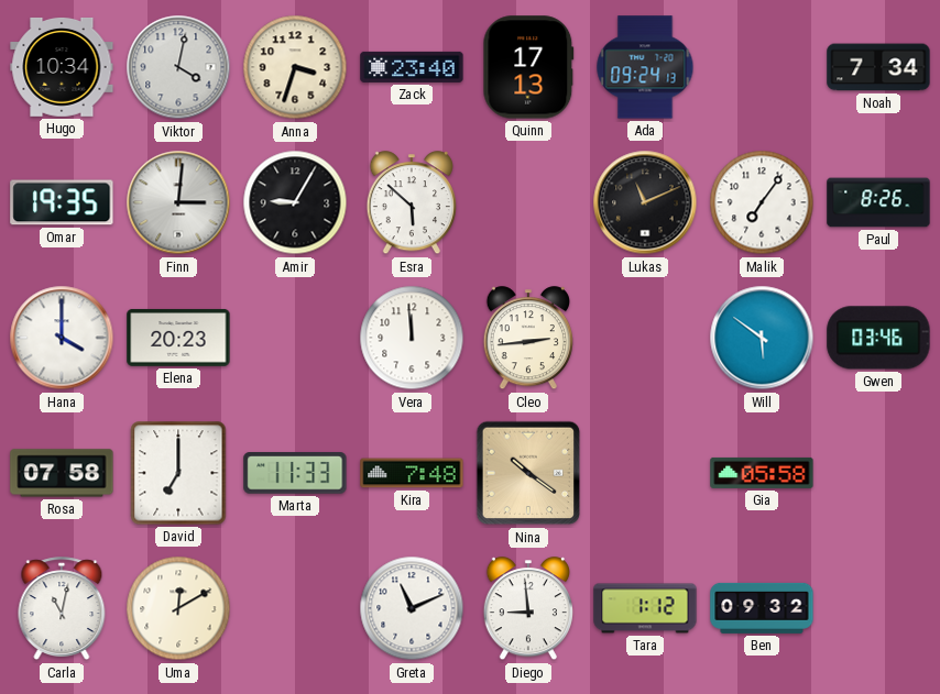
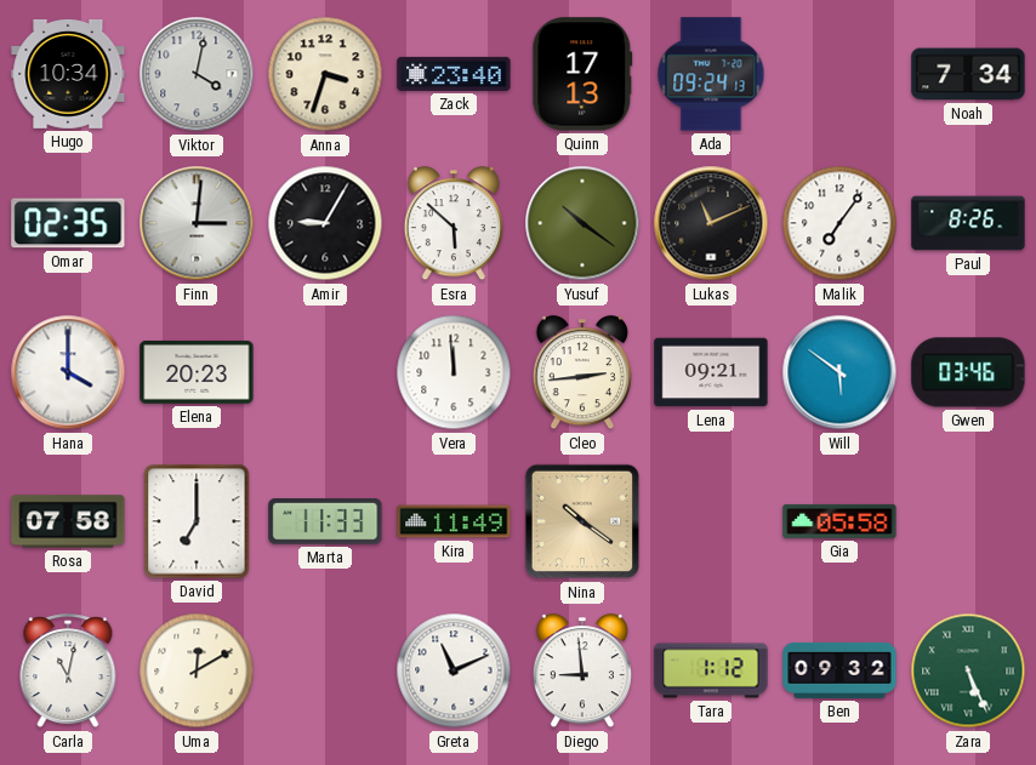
Omar: 19:35 -> 02:35
Yusuf: none -> 10:21
Lena: none -> 09:21
Kira: 7:48 -> 11:49
Zara: none -> 5:26
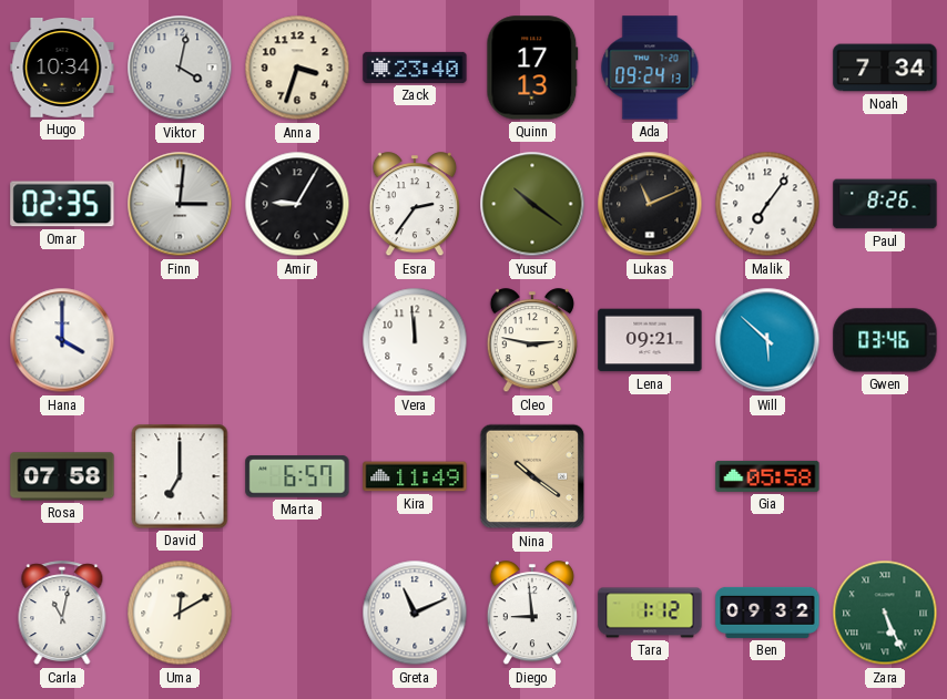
Esra: 5:52 -> 2:36
Elena: 20:23 -> none
Cleo: 2:44 -> 2:47
Will: 5:51 -> 5:52
Marta: 11:33 -> 6:57
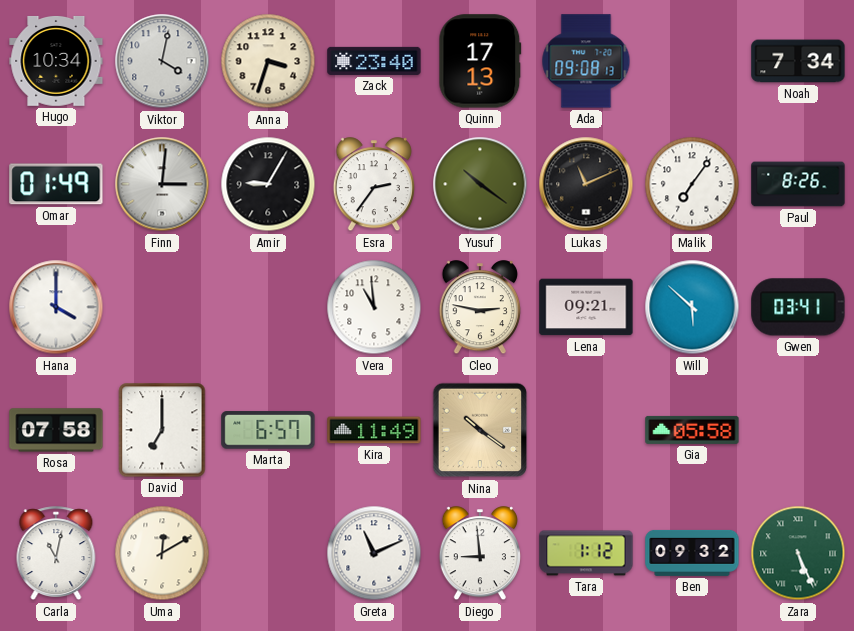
Ada: 09:24 -> 09:08
Omar: 02:35 -> 01:49
Vera: 11:59 -> 10:59
Gwen: 03:46 -> 03:41
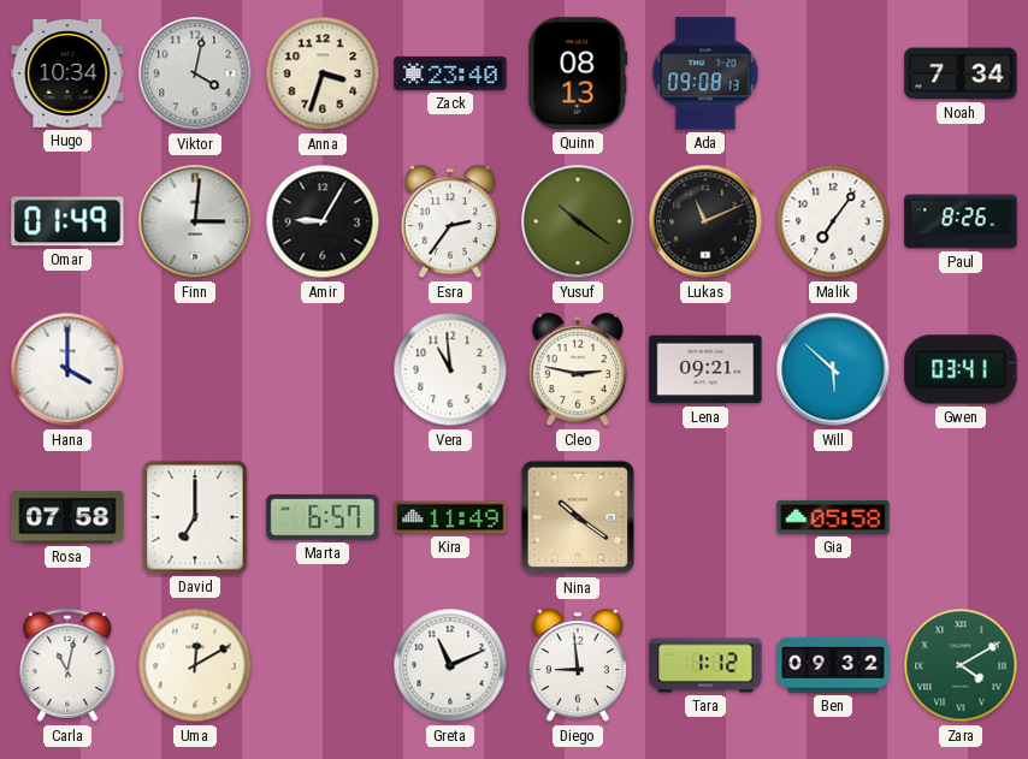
Quinn: 17:13 -> 08:13
Zara: 5:26 -> 4:10
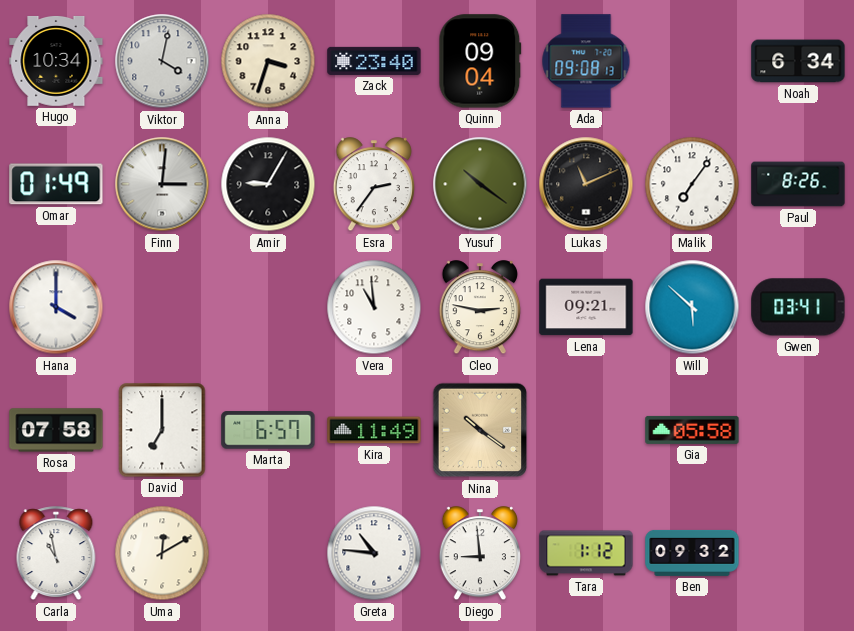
Quinn: 08:13 -> 09:04
Noah: 7:34 -> 6:34
Carla: 11:02 -> 10:58
Greta: 11:11 -> 10:46
Zara: 4:10 -> none
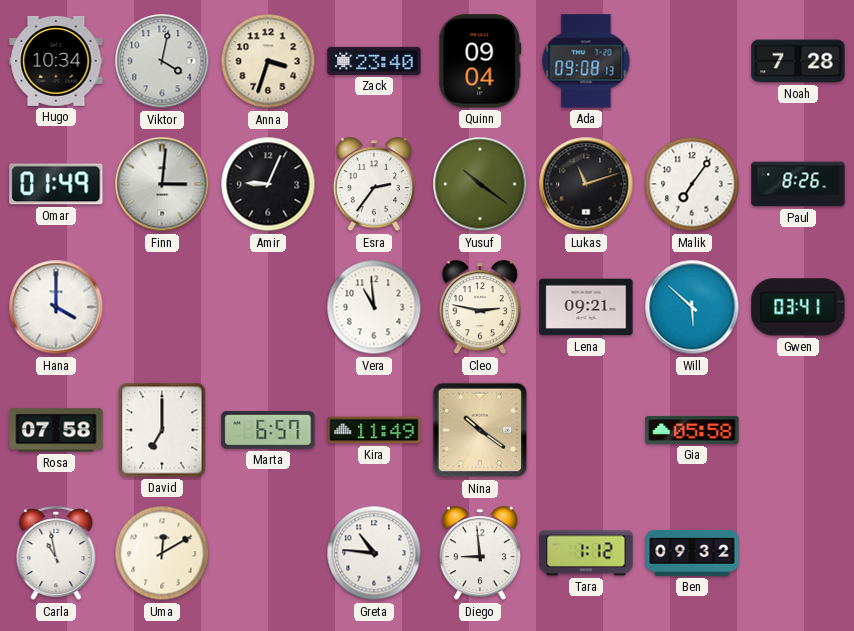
Noah: 6:34 -> 7:28
Amir: 9:05 -> 9:04
Lukas: 11:11 -> 11:12
